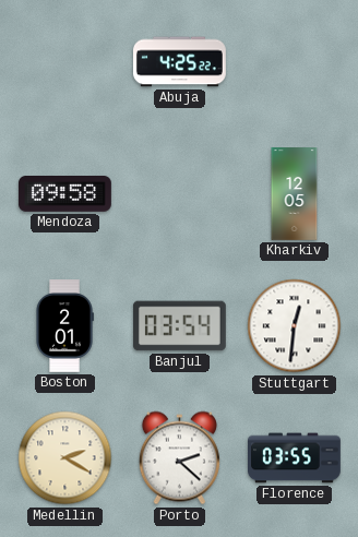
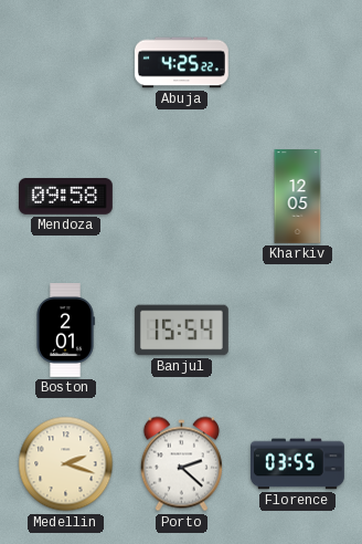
Banjul: 03:54 -> 15:54
Stuttgart: 12:31 -> none
Medellin: 2:20 -> 2:18
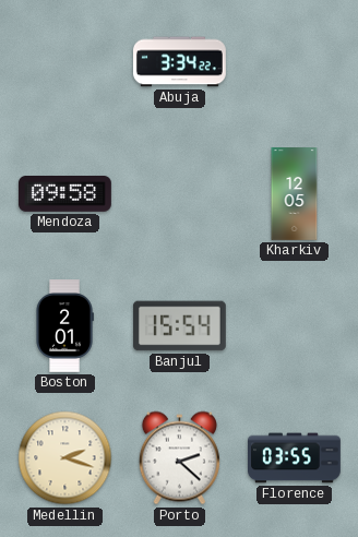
Abuja: 4:25 -> 3:34
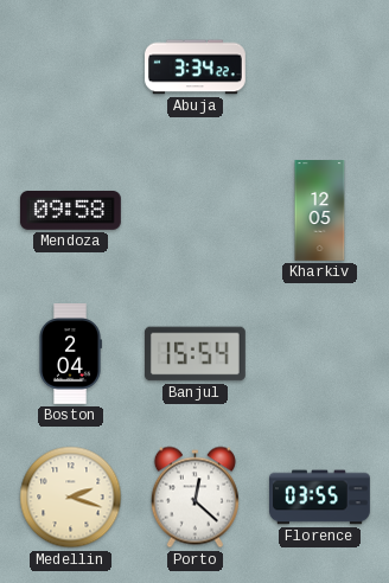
Boston: 2:01 -> 2:04
Porto: 2:22 -> 12:22
